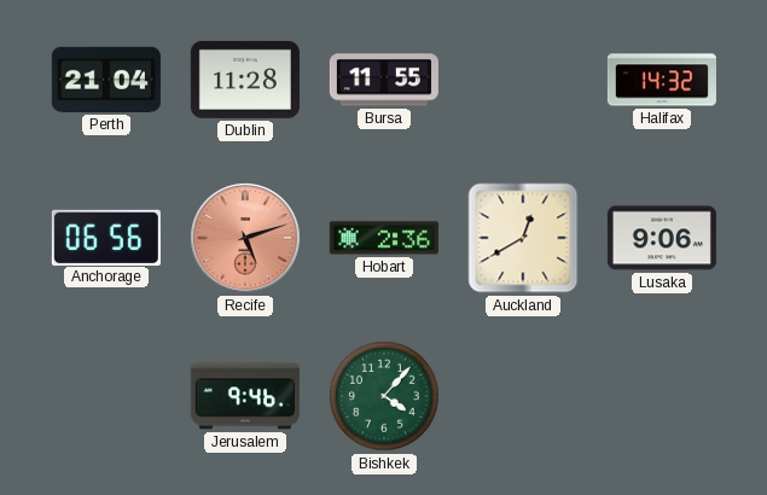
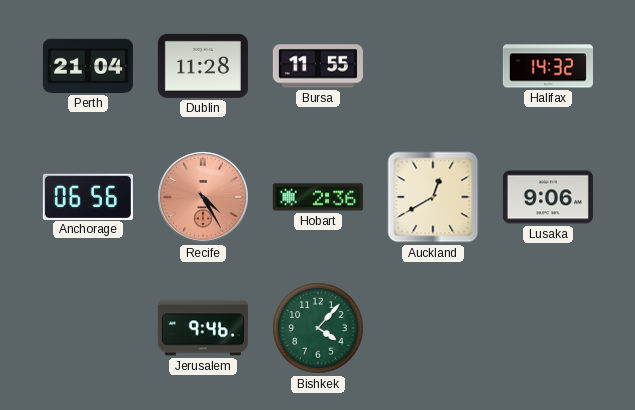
Recife: 5:12 -> 4:25
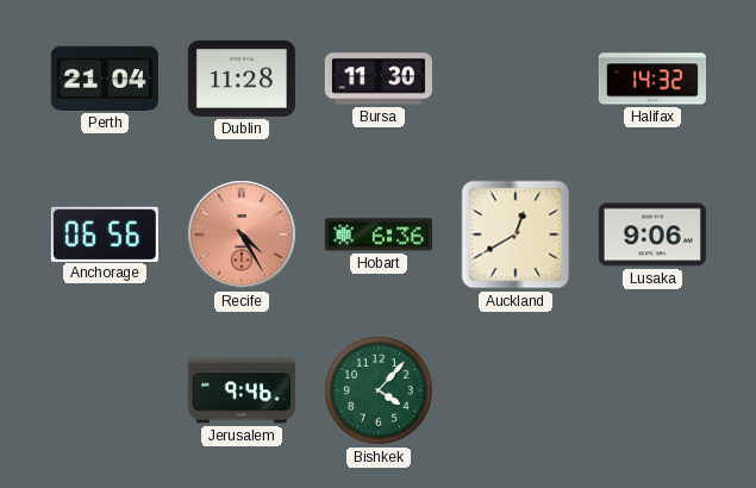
Bursa: 11:55 -> 11:30
Hobart: 2:36 -> 6:36
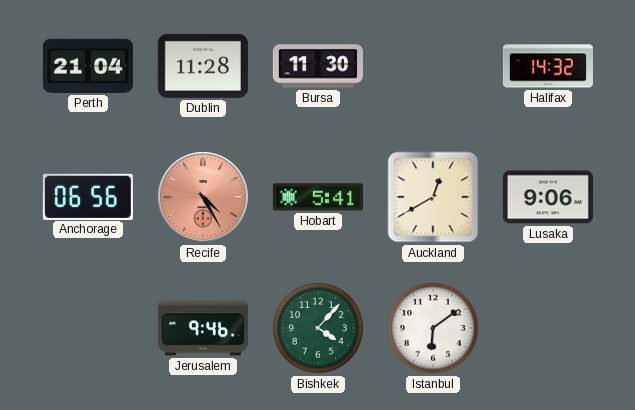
Hobart: 6:36 -> 5:41
Istanbul: none -> 6:09
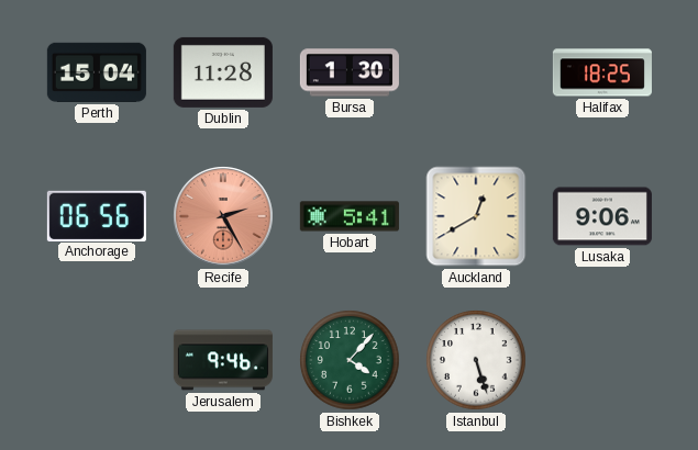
Perth: 21:04 -> 15:04
Bursa: 11:30 -> 1:30
Halifax: 14:32 -> 18:25
Recife: 4:25 -> 2:25
Istanbul: 6:09 -> 5:27
